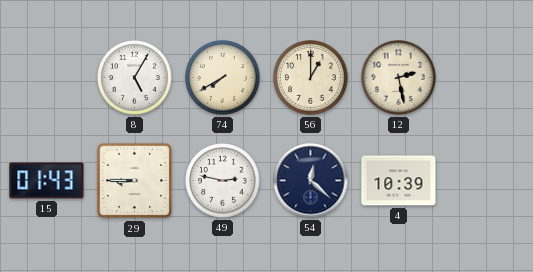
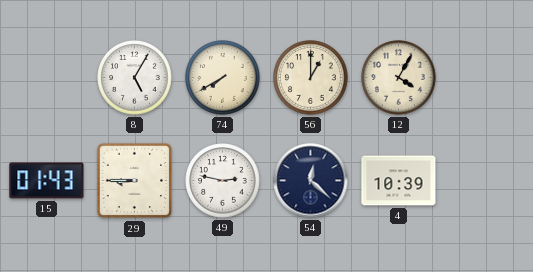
12: 2:28 -> 4:05
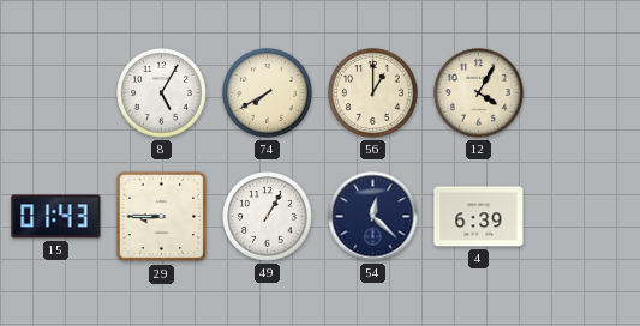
49: 2:47 -> 1:05
4: 10:39 -> 6:39
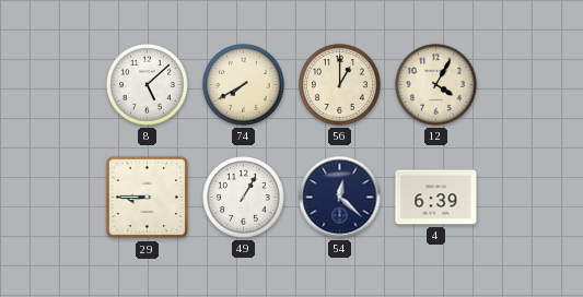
8: 5:05 -> 5:08
15: 01:43 -> none
